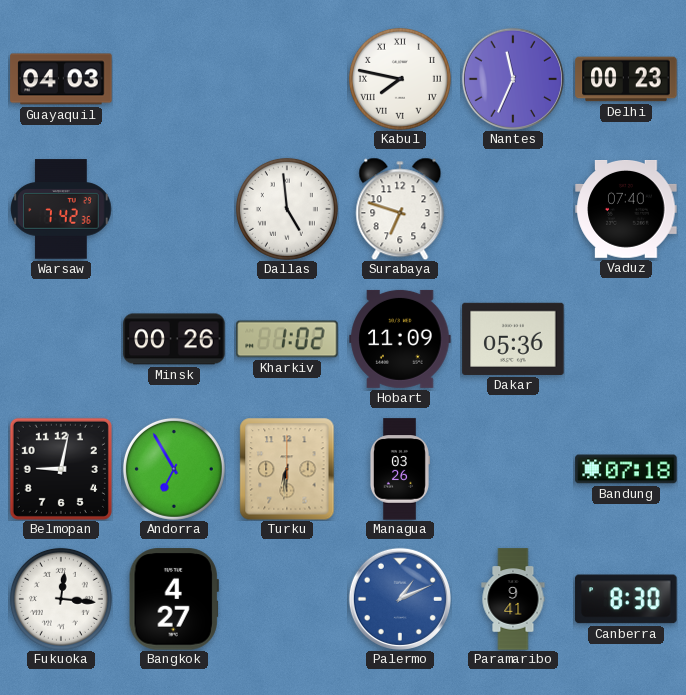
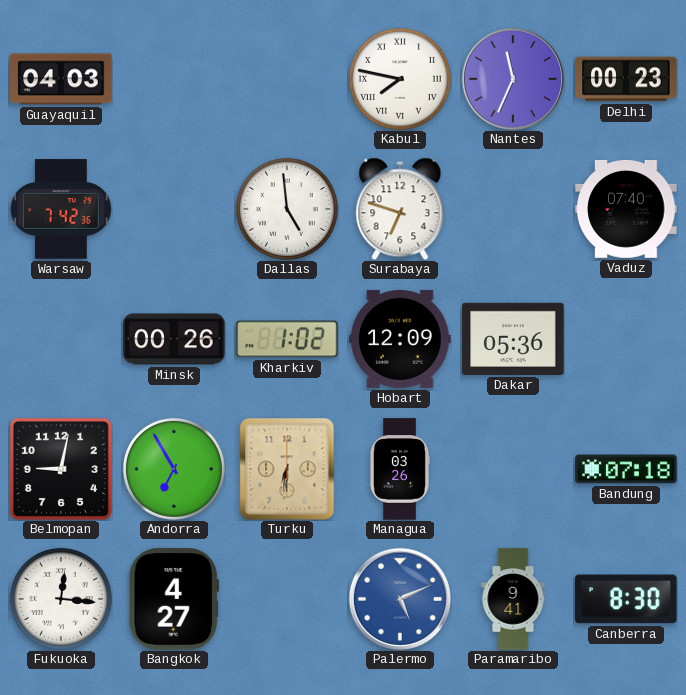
Hobart: 11:09 -> 12:09
Palermo: 1:11 -> 5:11
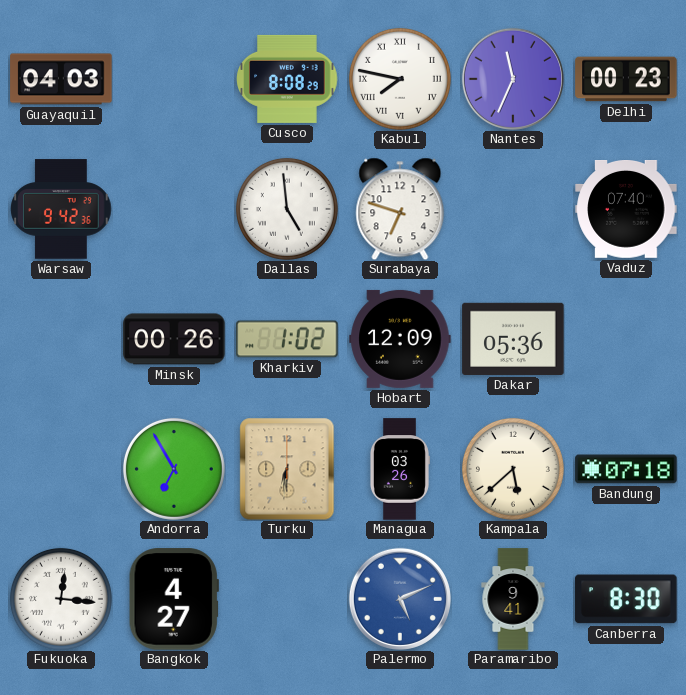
Cusco: none -> 8:08
Warsaw: 7:42 -> 9:42
Belmopan: 9:02 -> none
Kampala: none -> 5:38
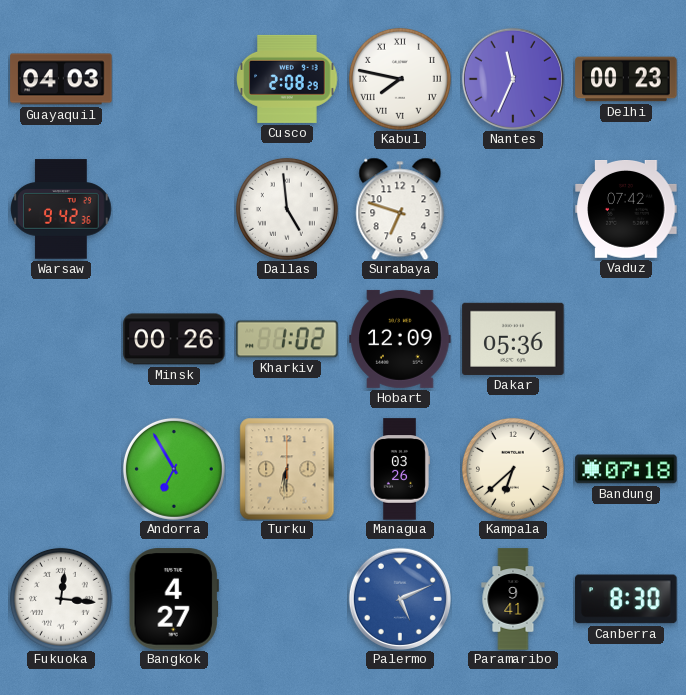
Cusco: 8:08 -> 2:08
Vaduz: 07:40 -> 07:42
Kampala: 5:38 -> 6:38
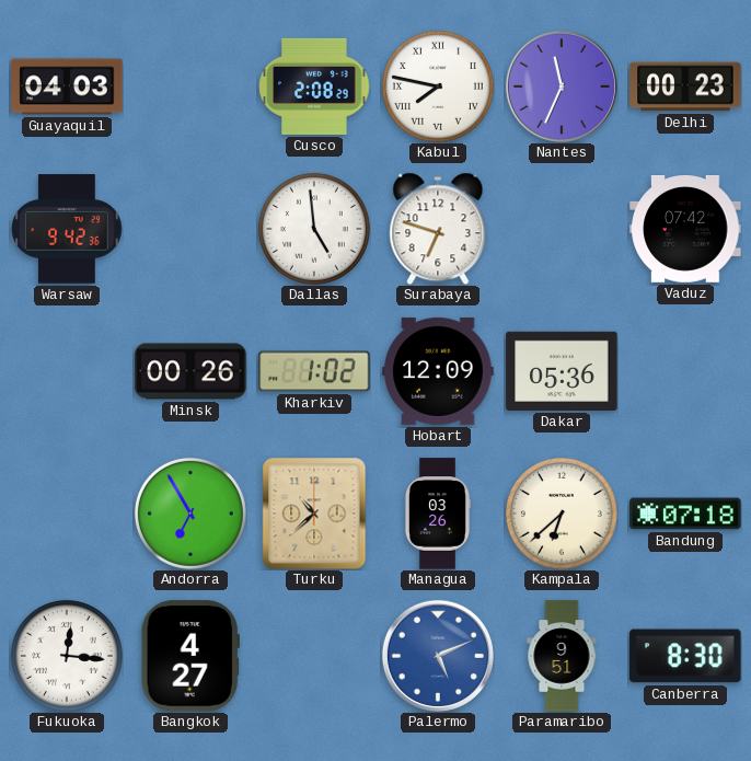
Turku: 6:31 -> 10:38
Paramaribo: 9:41 -> 9:51
